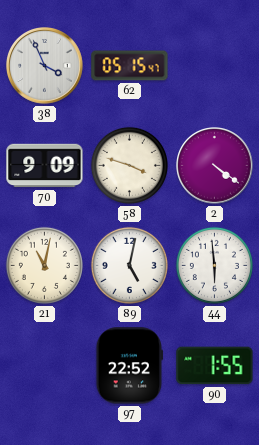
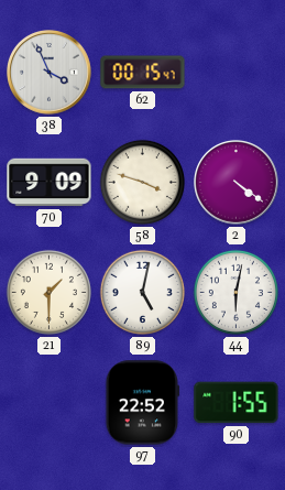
62: 05:15 -> 00:15
21: 11:02 -> 1:30
44: 5:59 -> 6:02
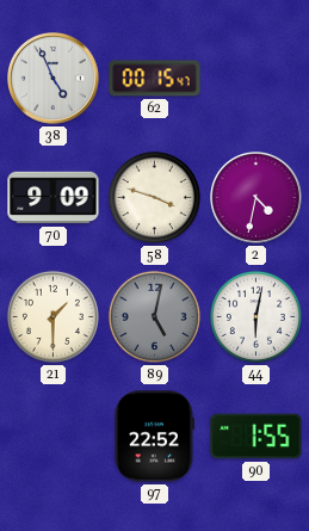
38: 3:56 -> 4:56
2: 4:21 -> 4:32
89 dial: white -> grey
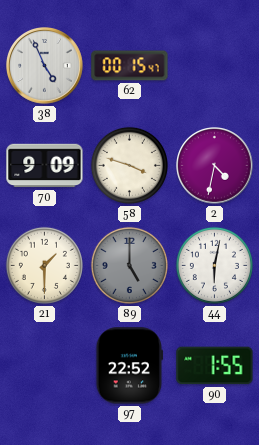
89: 5:02 -> 5:00
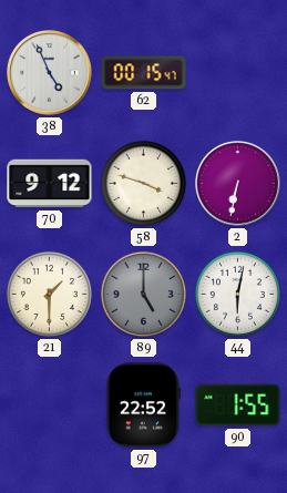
70: 9:09 -> 9:12
2: 4:32 -> 6:32
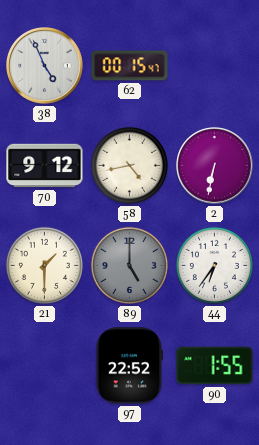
58: 3:48 -> 4:43
44: 6:02 -> 6:36
